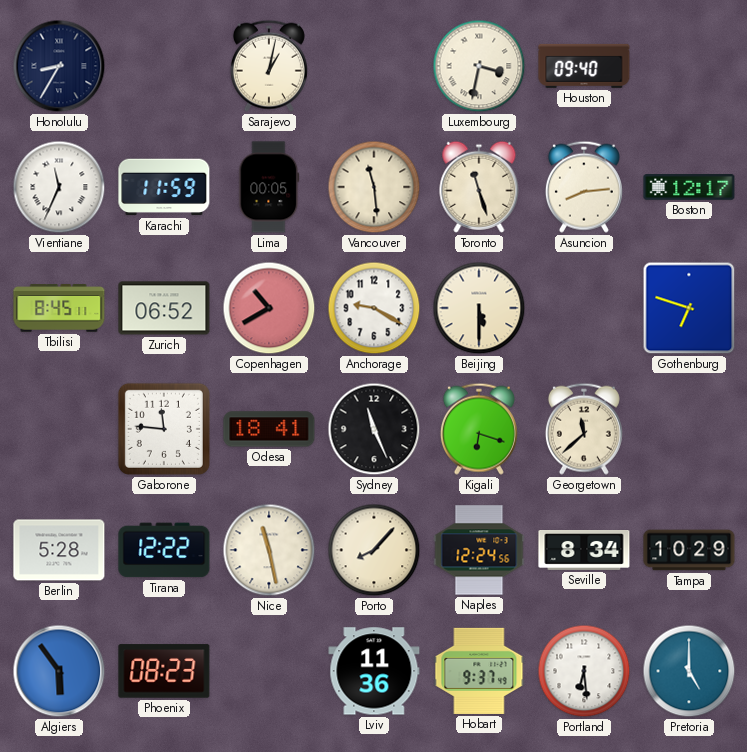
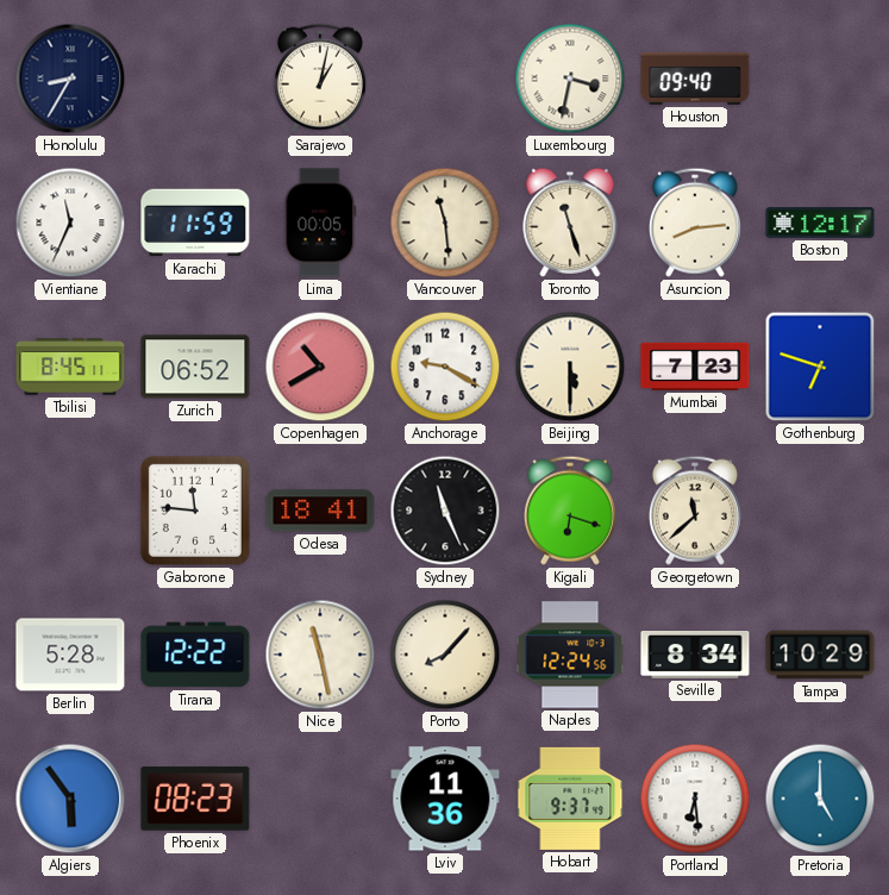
Mumbai: none -> 7:23
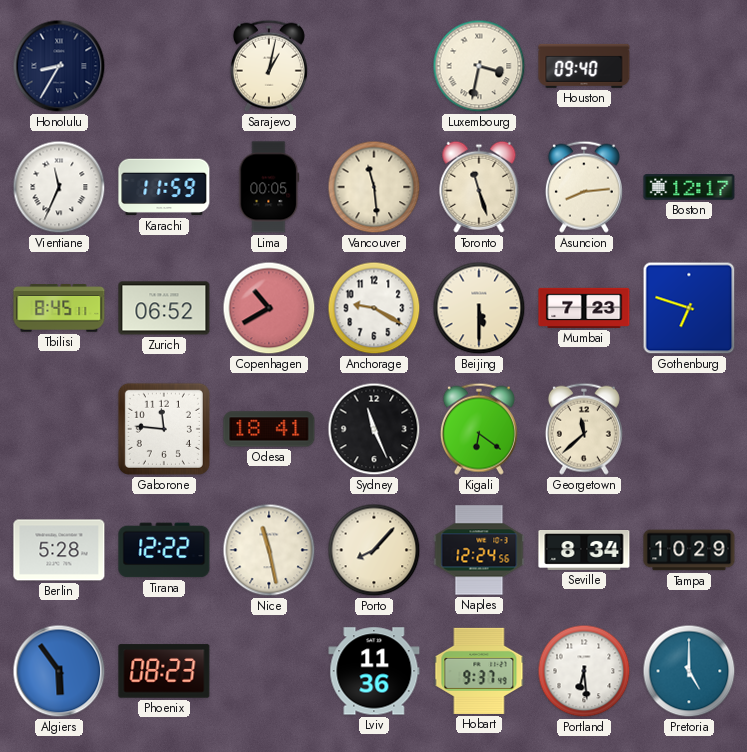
Kigali: 6:18 -> 6:21
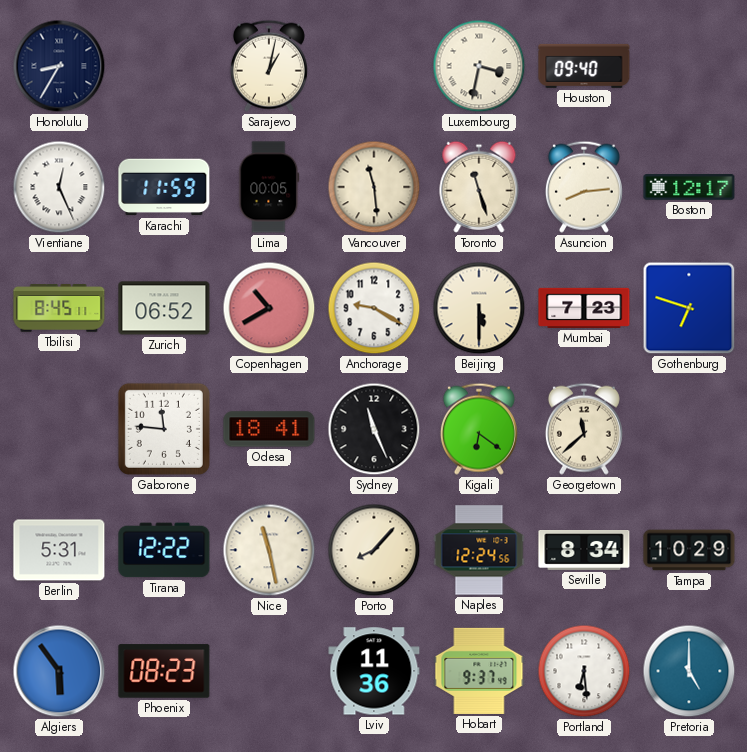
Vientiane: 11:34 -> 12:26
Berlin: 5:28 -> 5:31
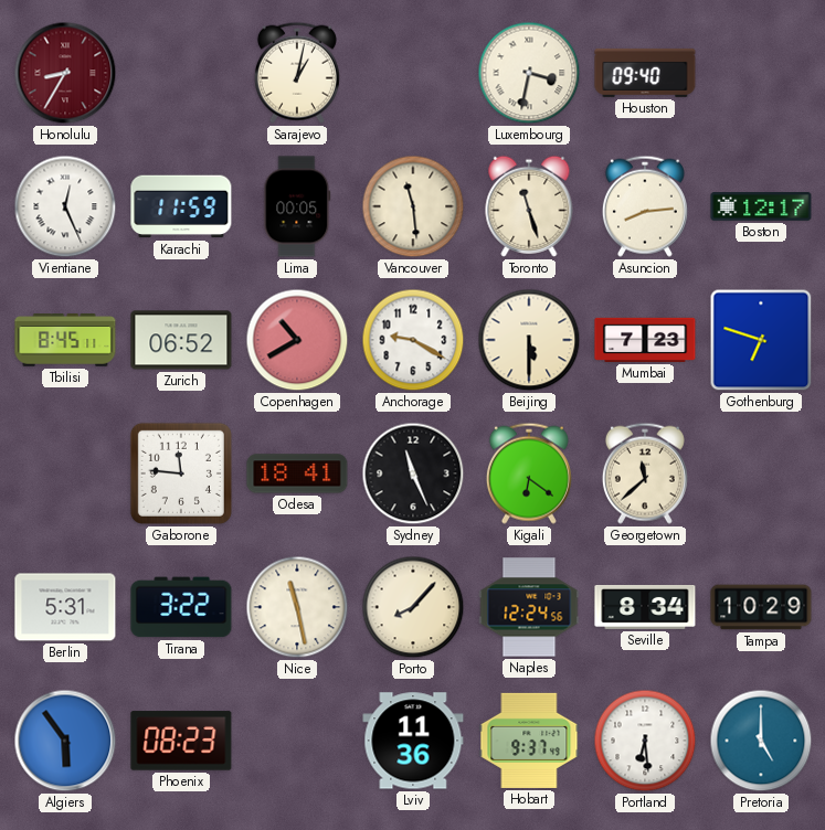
Honolulu dial: navy -> burgundy
Tirana: 12:22 -> 3:22
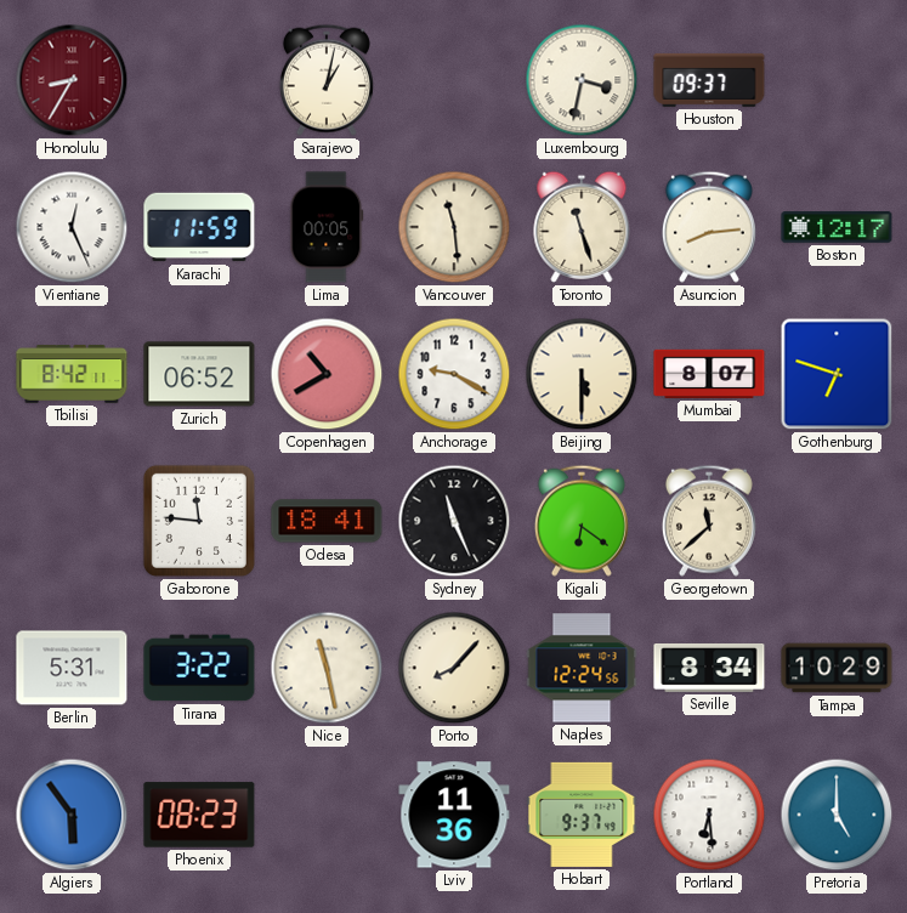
Houston: 09:40 -> 09:37
Tbilisi: 8:45 -> 8:42
Mumbai: 7:23 -> 8:07
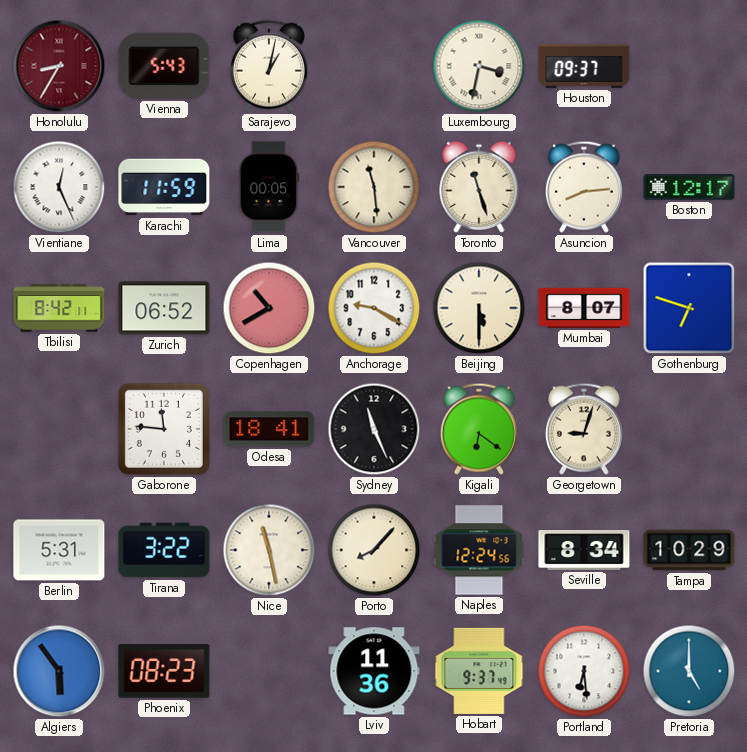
Vienna: none -> 5:43
Georgetown: 11:38 -> 9:03
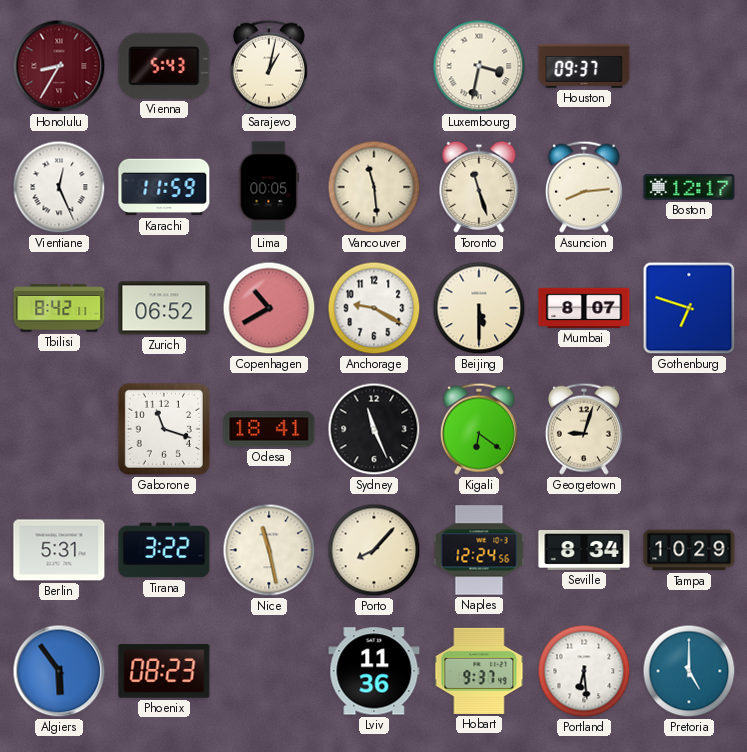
Gaborone: 11:46 -> 11:18
